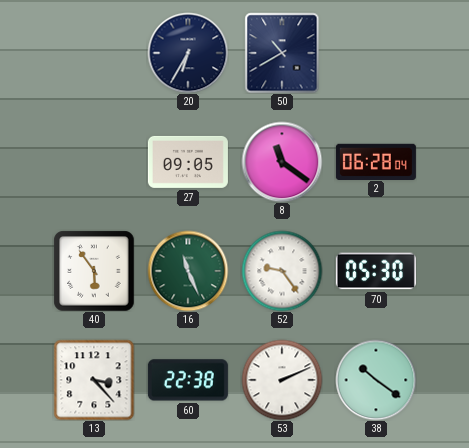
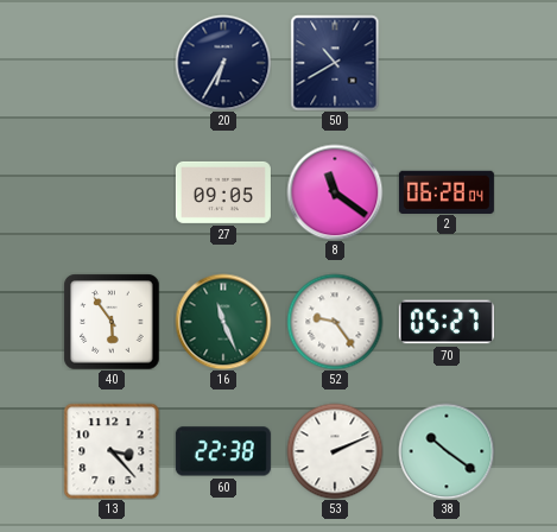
70: 05:30 -> 05:27
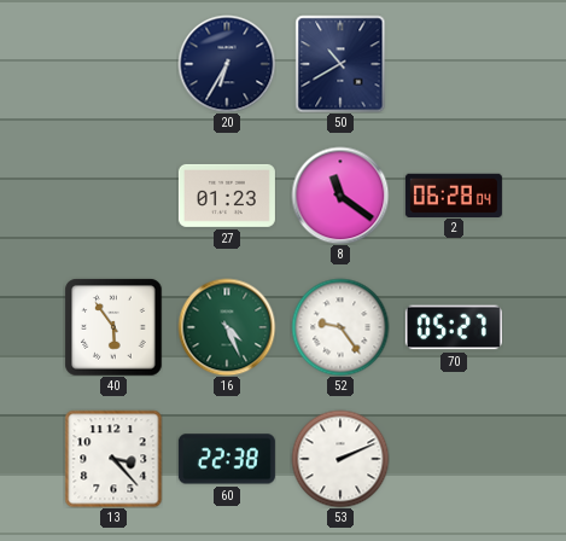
27: 09:05 -> 01:23
16: 11:26 -> 4:26
38: 10:21 -> none
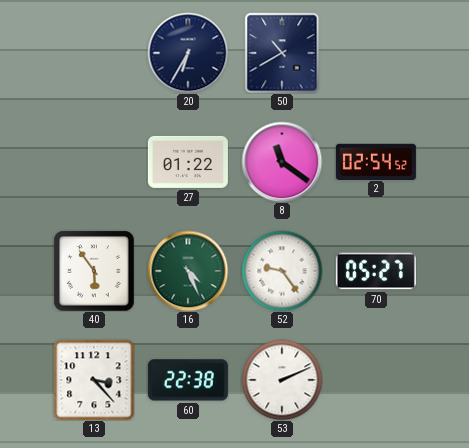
27: 01:23 -> 01:22
2: 06:28 -> 02:54
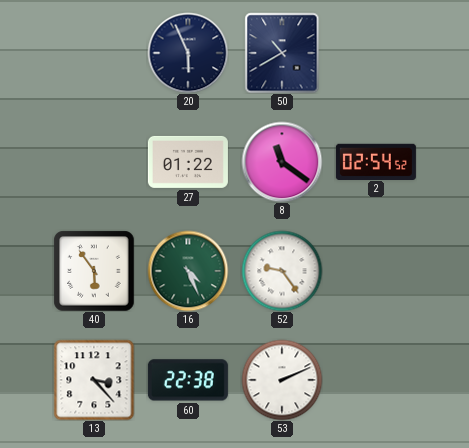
20: 6:35 -> 5:56
70: 05:27 -> none
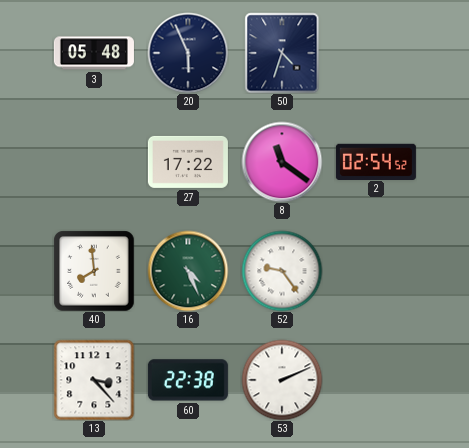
3: none -> 05:48
50: 10:40 -> 4:33
27: 01:22 -> 17:22
40: 5:54 -> 7:59
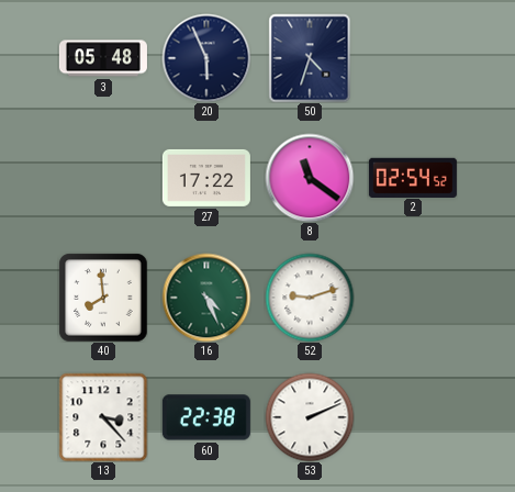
52: 9:24 -> 9:12
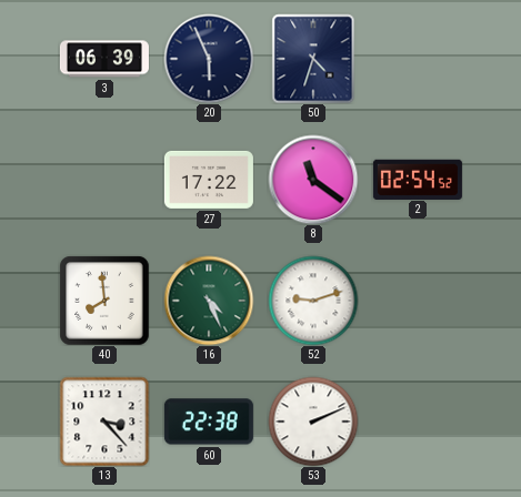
3: 05:48 -> 06:39
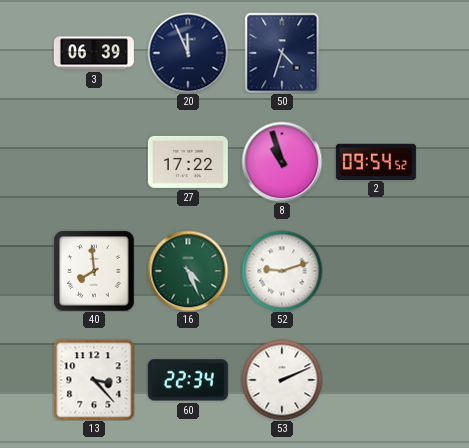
20: 5:56 -> 11:56
8: 11:21 -> 10:57
2: 02:54 -> 09:54
60: 22:38 -> 22:34
